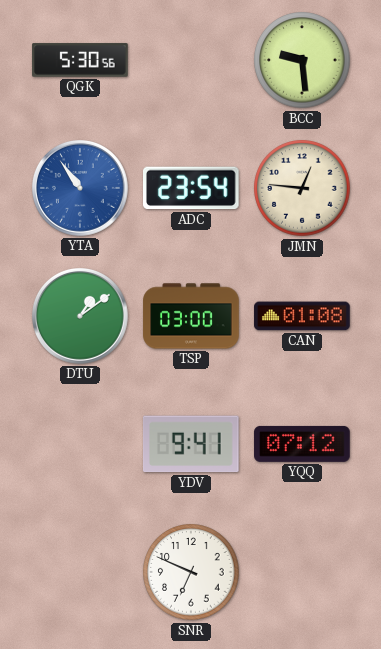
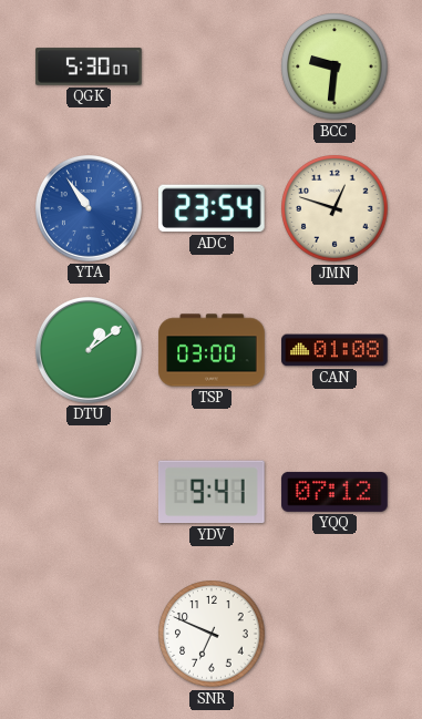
QGK: 5:30:56 -> 5:30:07
BCC: 9:29 -> 9:31
JMN: 12:46 -> 12:48
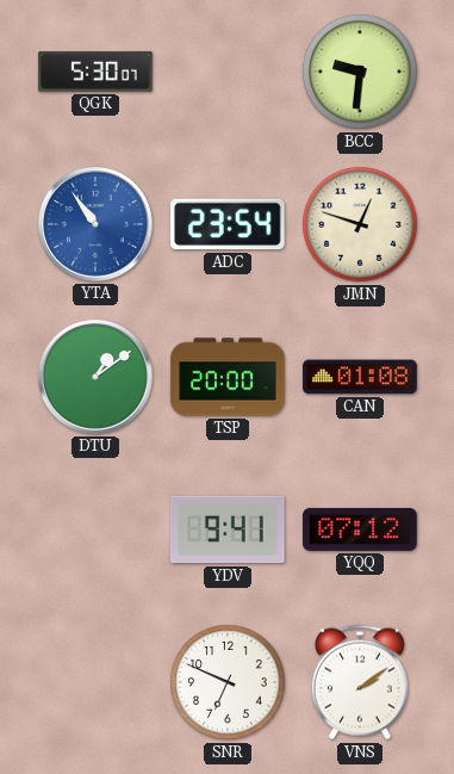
TSP: 03:00 -> 20:00
VNS: none -> 2:09
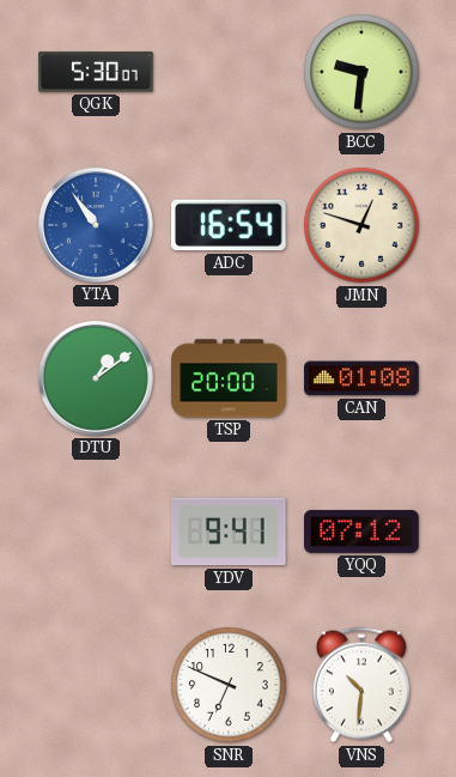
ADC: 23:54 -> 16:54
VNS: 2:09 -> 10:31
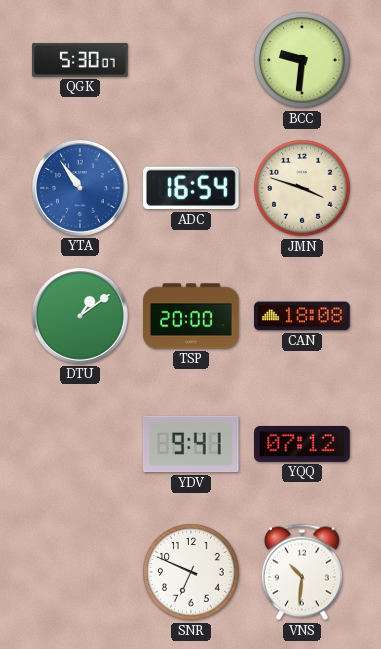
JMN: 12:48 -> 3:48
CAN: 01:08 -> 18:08
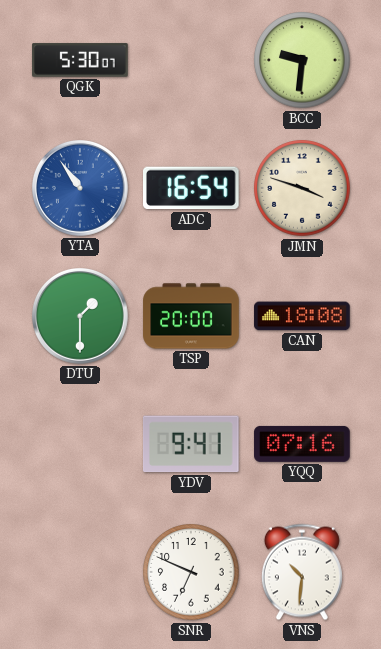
DTU: 1:09 -> 1:30
YQQ: 07:12 -> 07:16
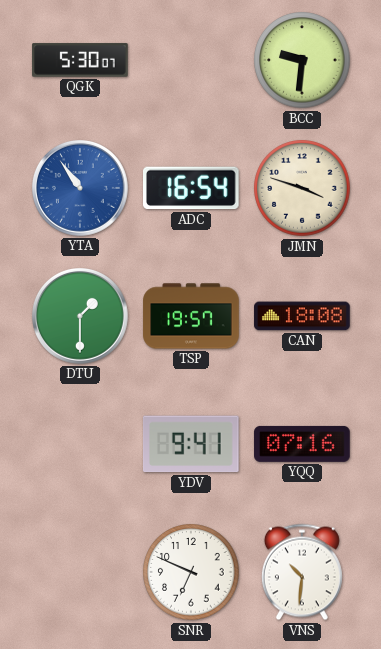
TSP: 20:00 -> 19:57
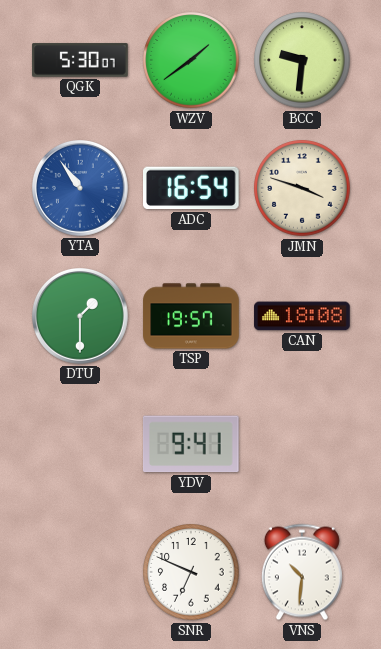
WZV: none -> 1:39
YQQ: 07:16 -> none
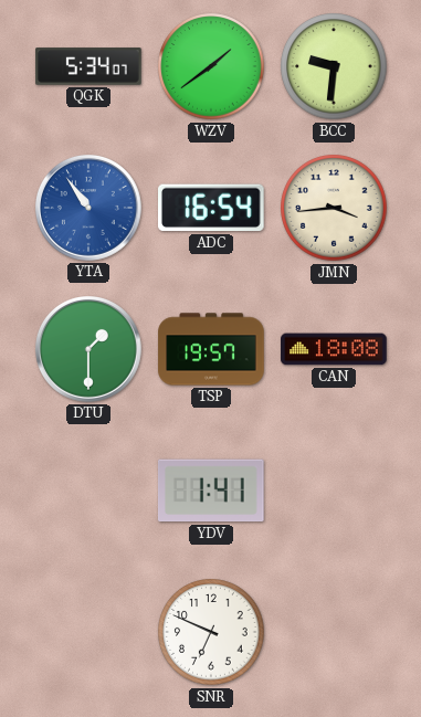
QGK: 5:30 -> 5:34
JMN: 3:48 -> 3:44
YDV: 9:41 -> 1:41
VNS: 10:31 -> none
